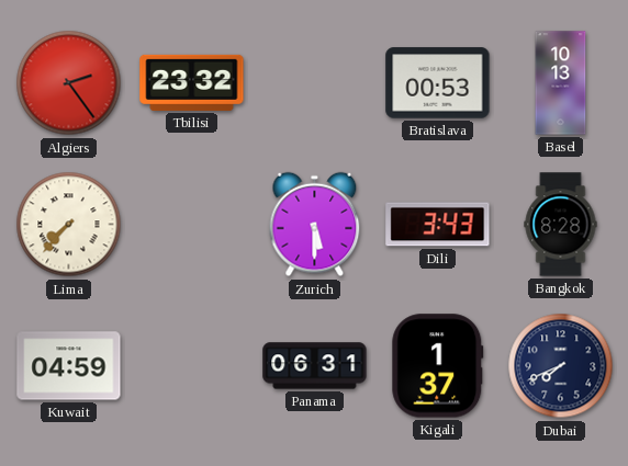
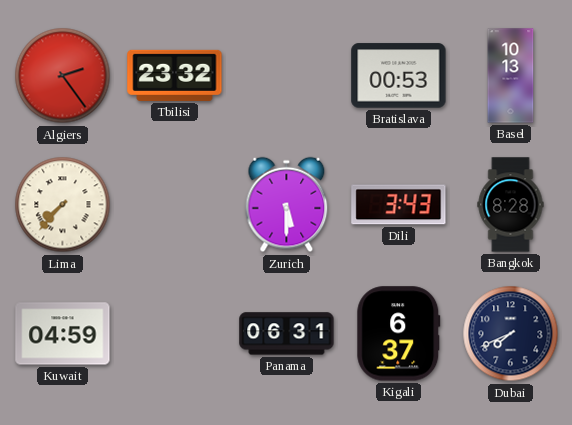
Kigali: 1:37 -> 6:37
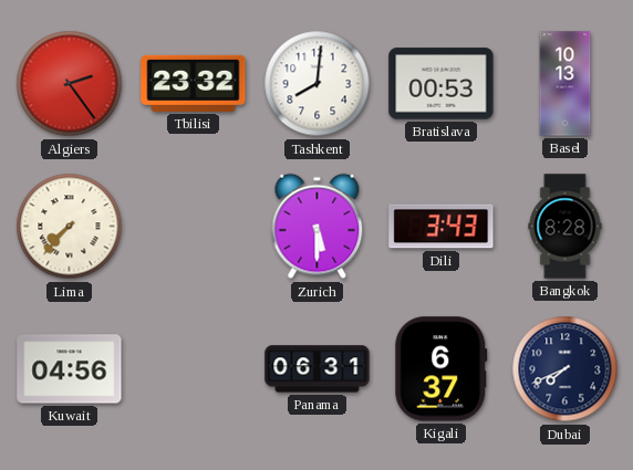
Tashkent: none -> 8:01
Kuwait: 04:59 -> 04:56
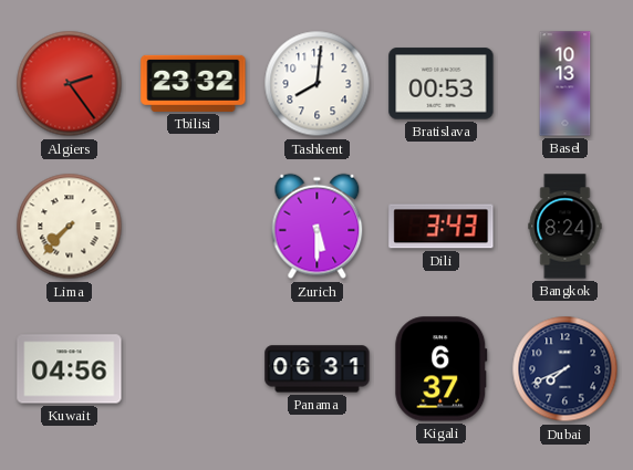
Bangkok: 8:28 -> 8:24
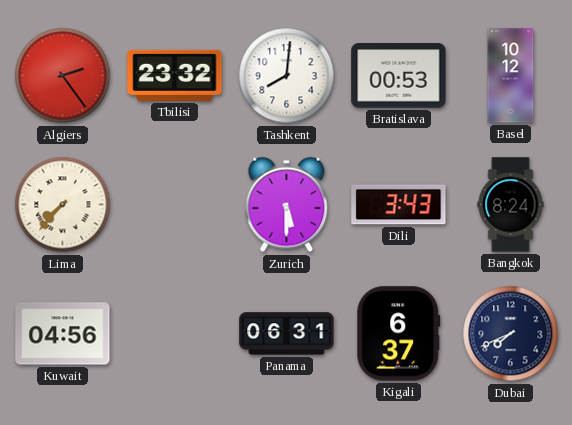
Basel: 10:13 -> 10:12
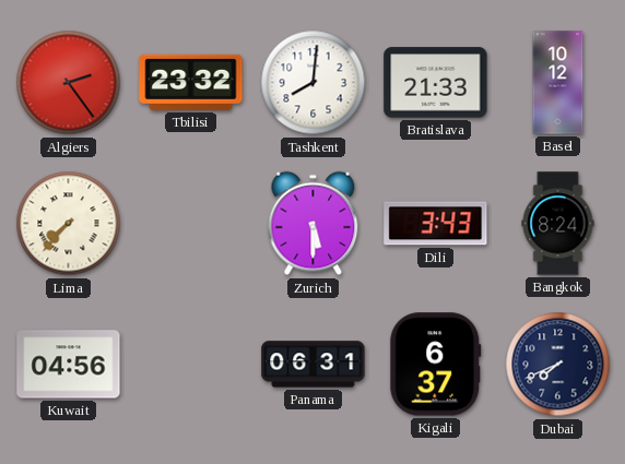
Bratislava: 00:53 -> 21:33
